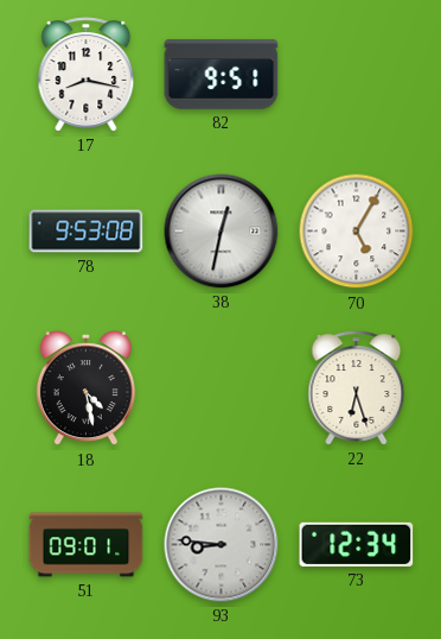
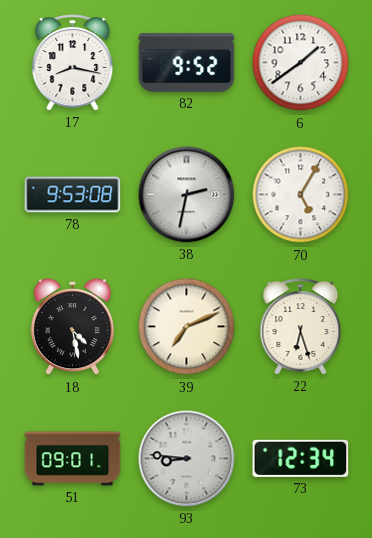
82: 9:51 -> 9:52
6: none -> 1:39
38: 12:32 -> 2:32
39: none -> 7:11
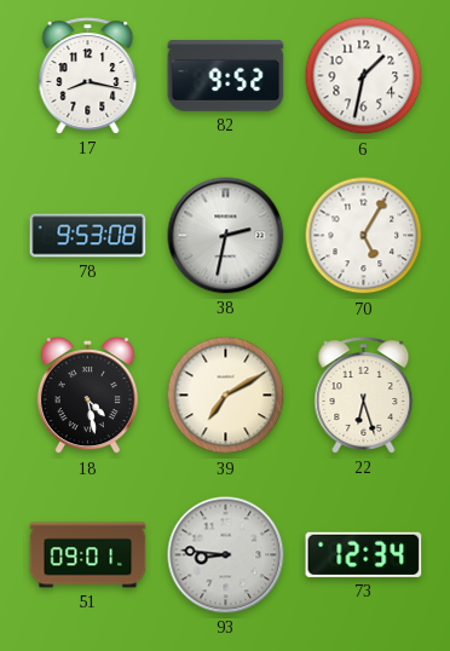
6: 1:39 -> 1:32
39: 7:11 -> 7:10
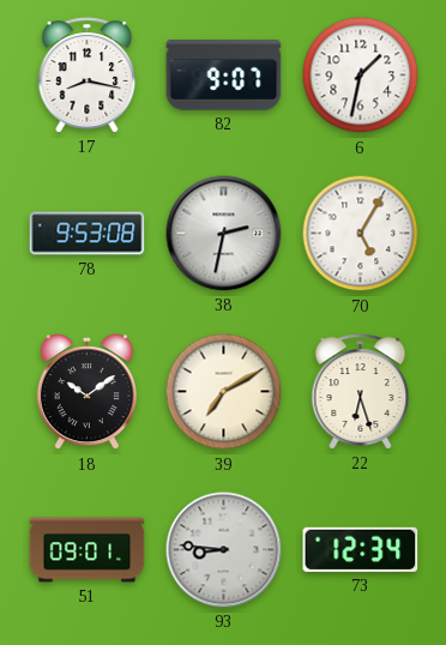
82: 9:52 -> 9:07
18: 4:28 -> 10:09
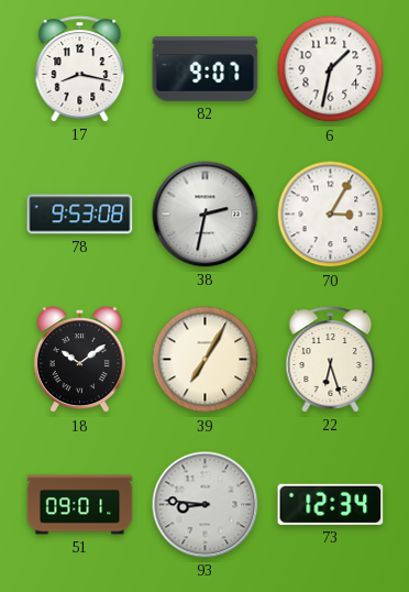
70: 5:05 -> 3:05
39: 7:10 -> 7:05
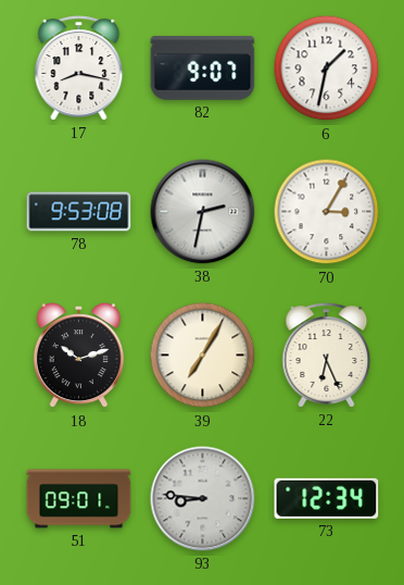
18: 10:09 -> 10:12
22: 6:27 -> 6:26
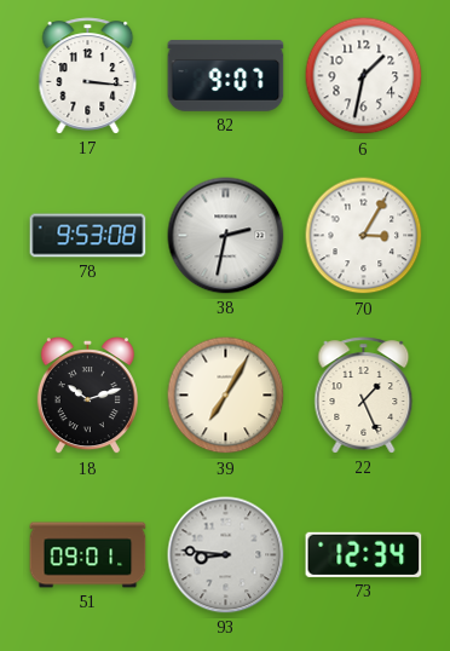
17: 8:17 -> 3:16
22: 6:26 -> 1:26
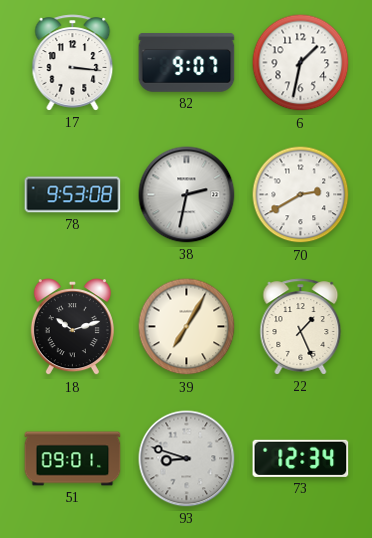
70: 3:05 -> 2:40
93: 8:46 -> 8:48
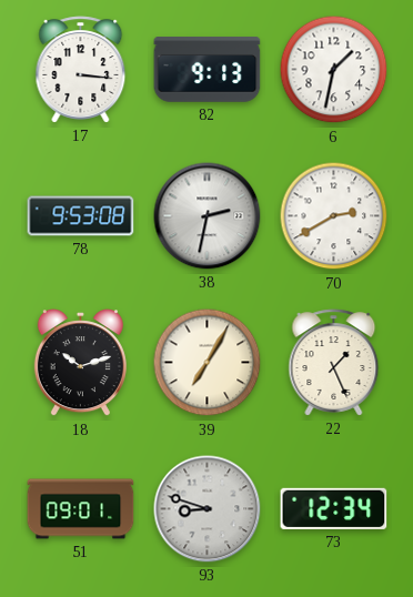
82: 9:07 -> 9:13
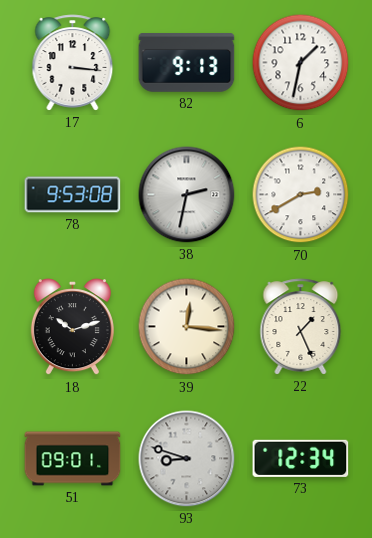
39: 7:05 -> 12:16
